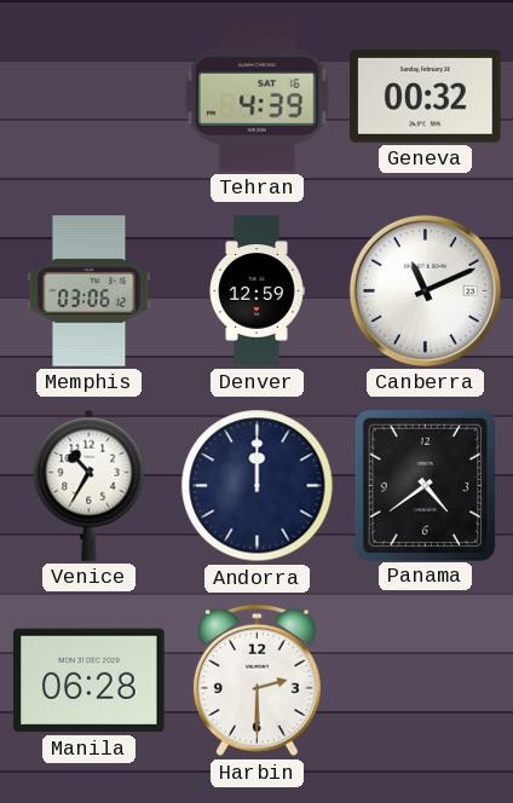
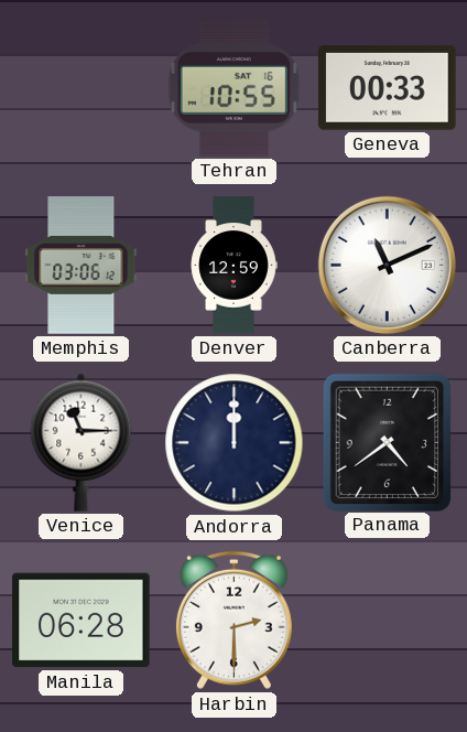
Tehran: 4:39 -> 10:55
Geneva: 00:32 -> 00:33
Venice: 10:35 -> 11:15
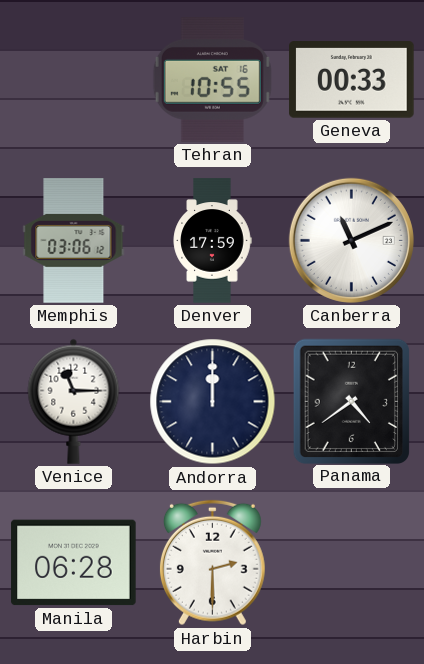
Denver: 12:59 -> 17:59
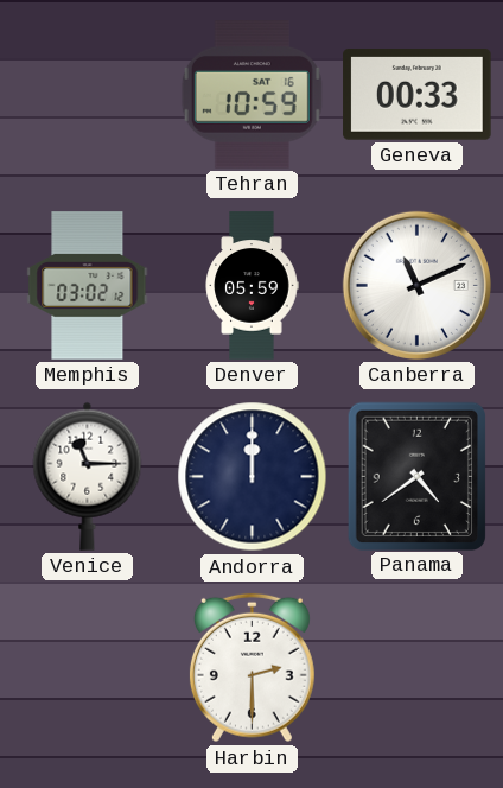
Tehran: 10:55 -> 10:59
Memphis: 03:06 -> 03:02
Denver: 17:59 -> 05:59
Manila: 06:28 -> none
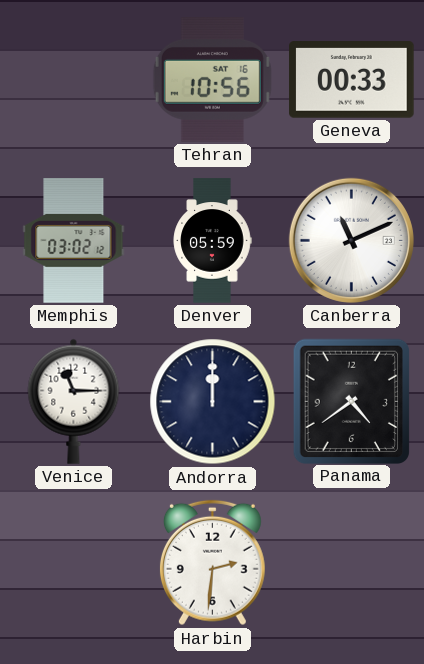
Tehran: 10:59 -> 10:56
Harbin: 2:30 -> 2:31
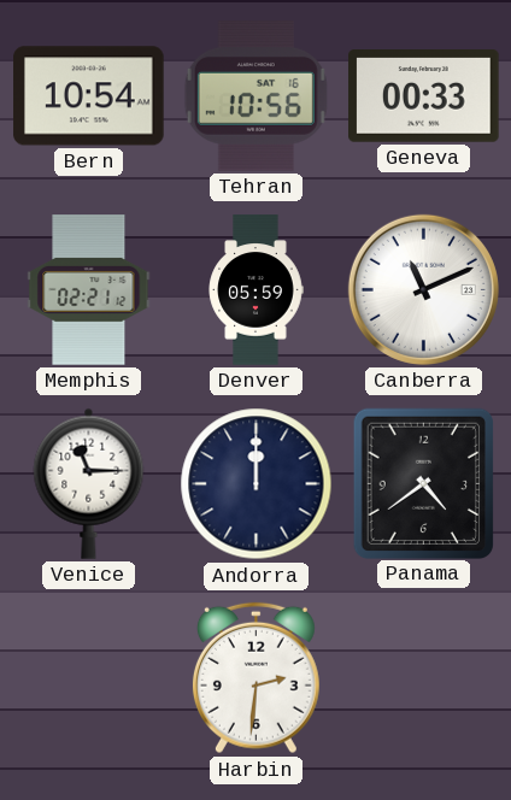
Bern: none -> 10:54
Memphis: 03:02 -> 02:21
